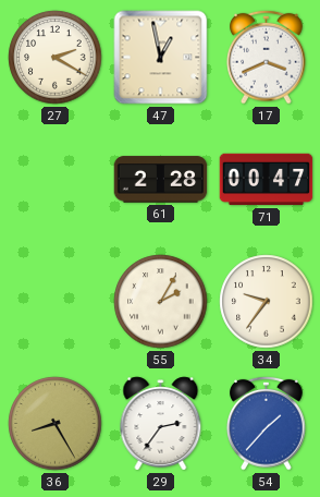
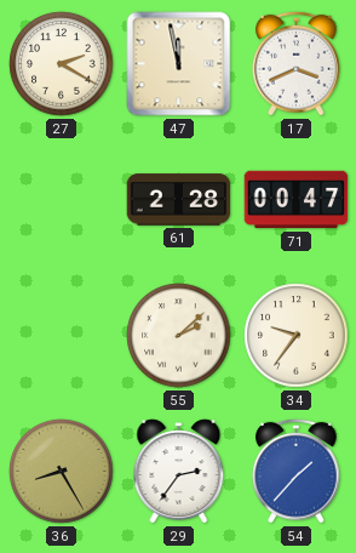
47: 12:58 -> 11:58
55: 2:05 -> 2:08
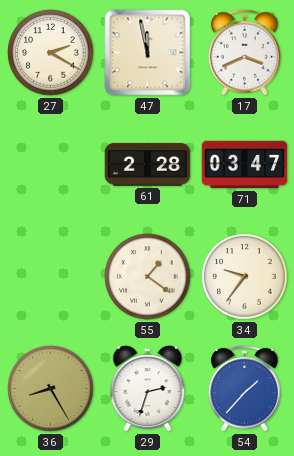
71: 00:47 -> 03:47
55: 2:08 -> 1:21
29: 2:36 -> 2:33
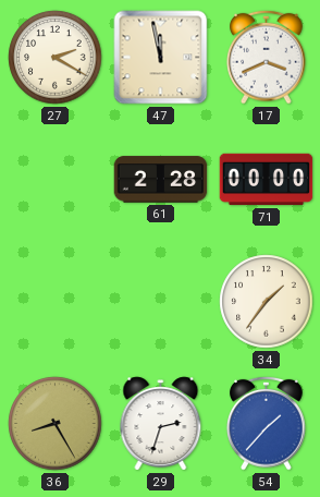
71: 03:47 -> 00:00
55: 1:21 -> none
34: 9:36 -> 1:36
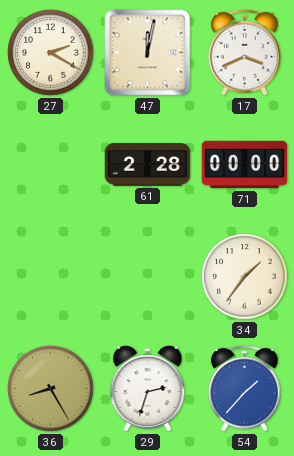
47: 11:58 -> 12:02
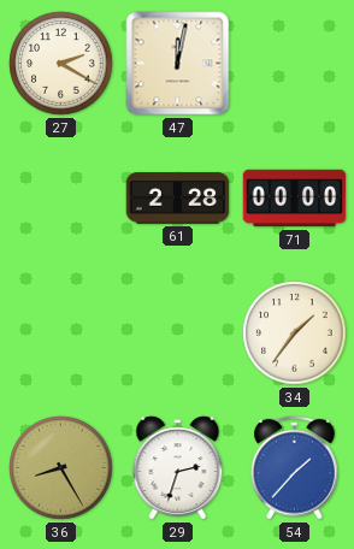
17: 3:41 -> none
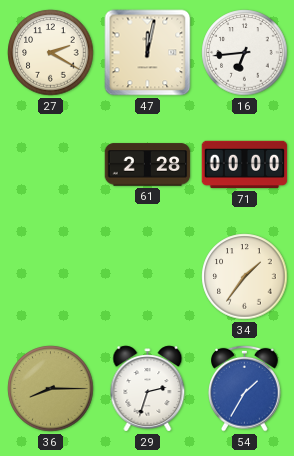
16: none -> 6:44
36: 8:25 -> 8:15
54: 1:37 -> 1:35
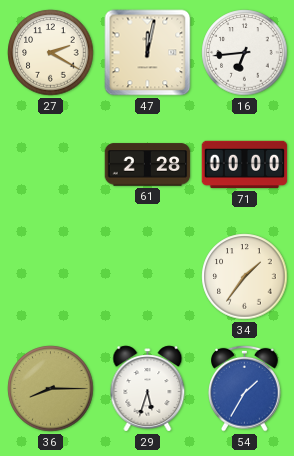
29: 2:33 -> 5:33
